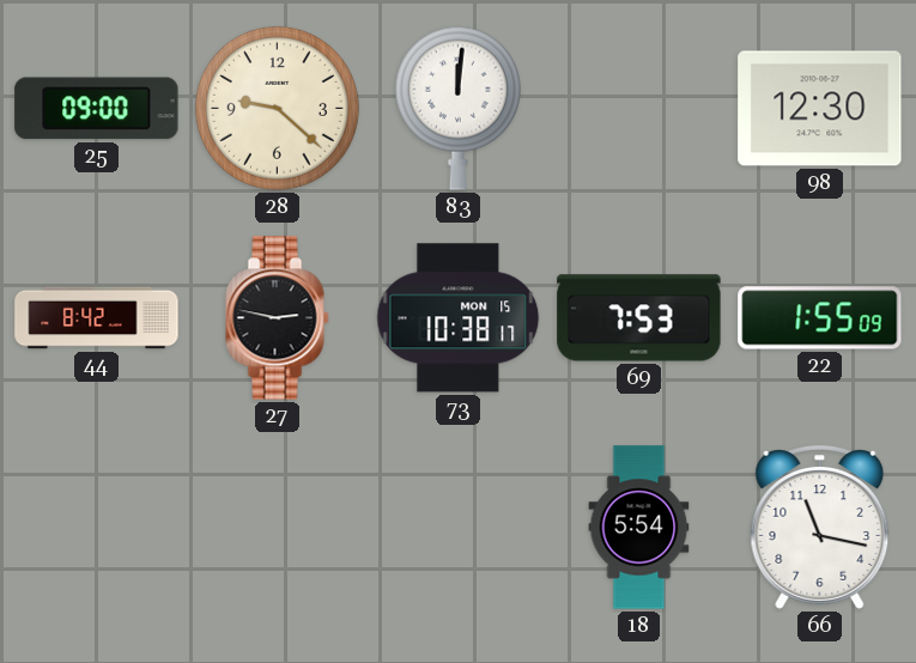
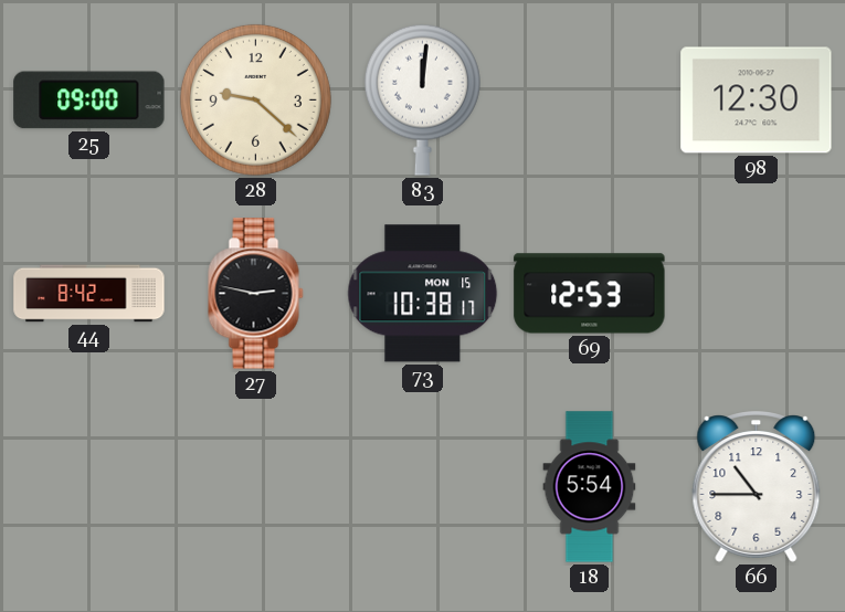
69: 7:53 -> 12:53
22: 1:55 -> none
66: 11:17 -> 10:45
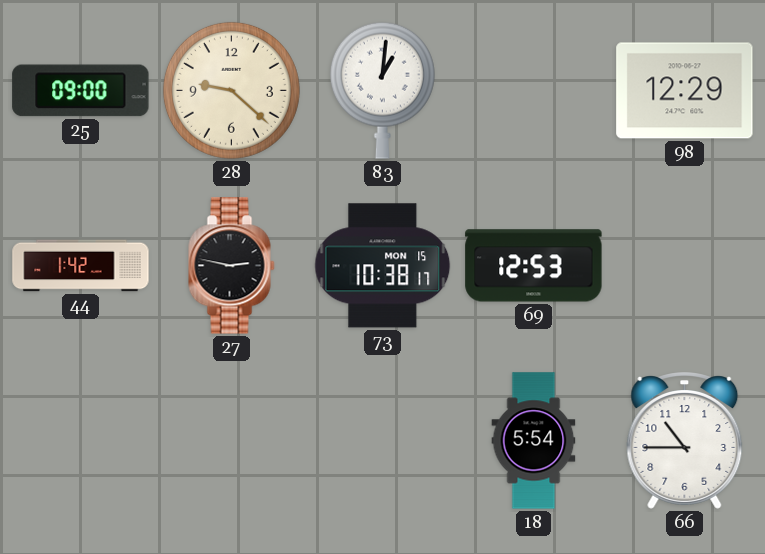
83: 12:01 -> 1:01
98: 12:30 -> 12:29
44: 8:42 -> 1:42
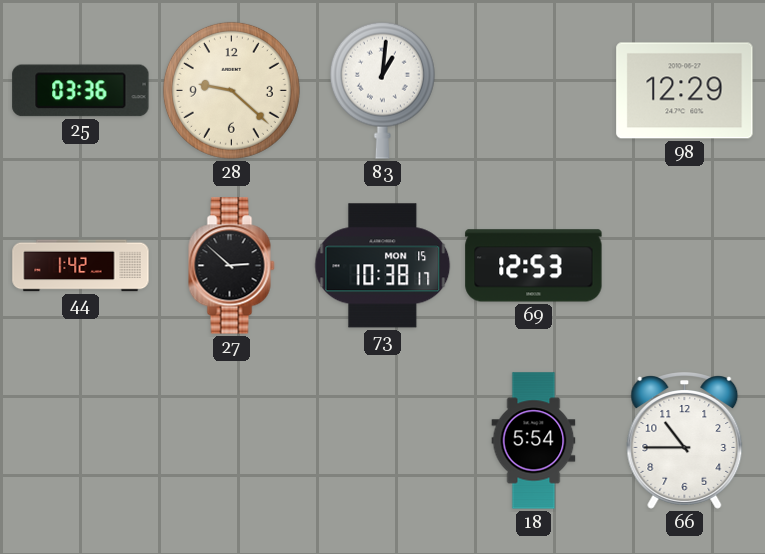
25: 09:00 -> 03:36
27: 2:47 -> 2:52
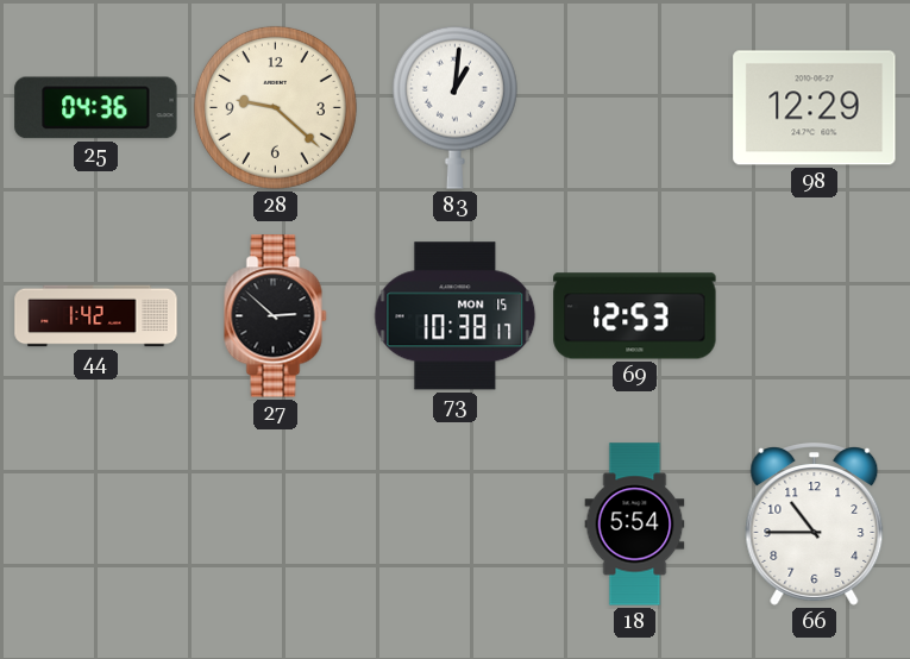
25: 03:36 -> 04:36
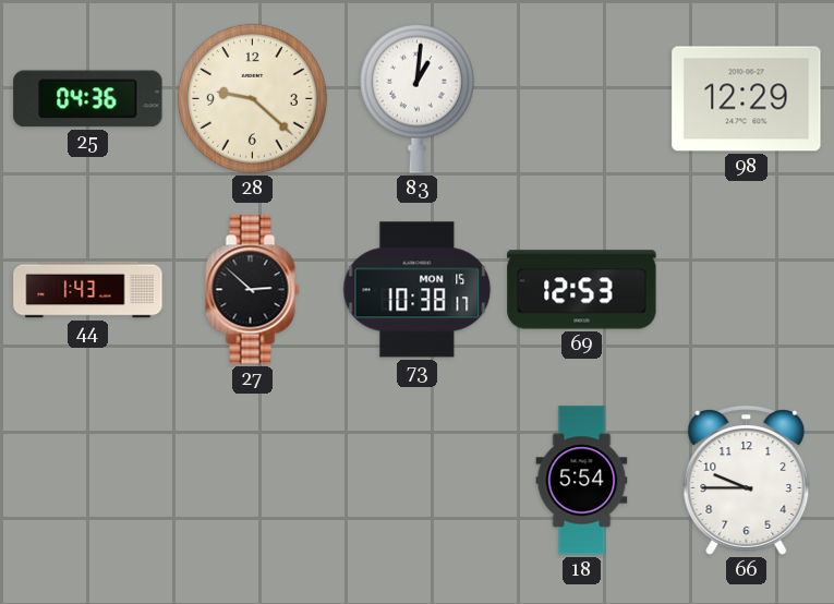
44: 1:42 -> 1:43
66: 10:45 -> 9:45
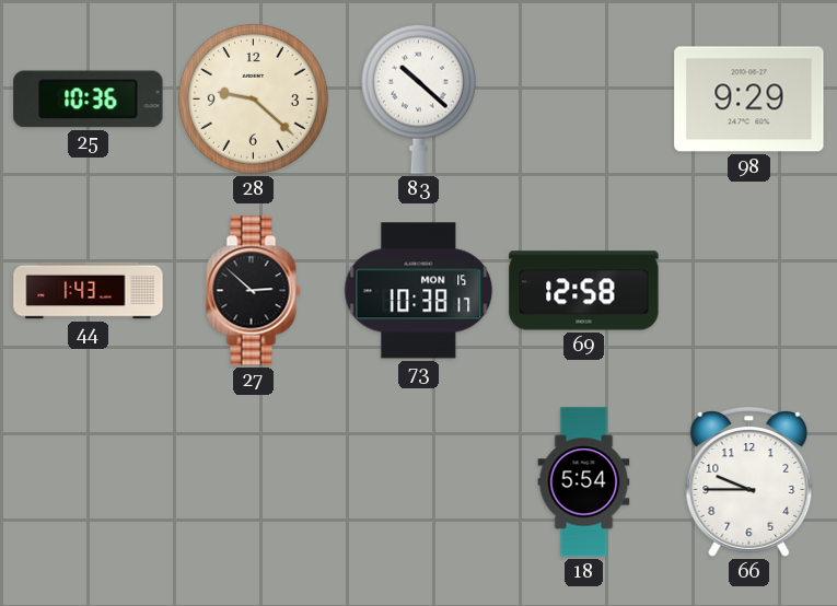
25: 04:36 -> 10:36
83: 1:01 -> 10:22
98: 12:29 -> 9:29
69: 12:53 -> 12:58
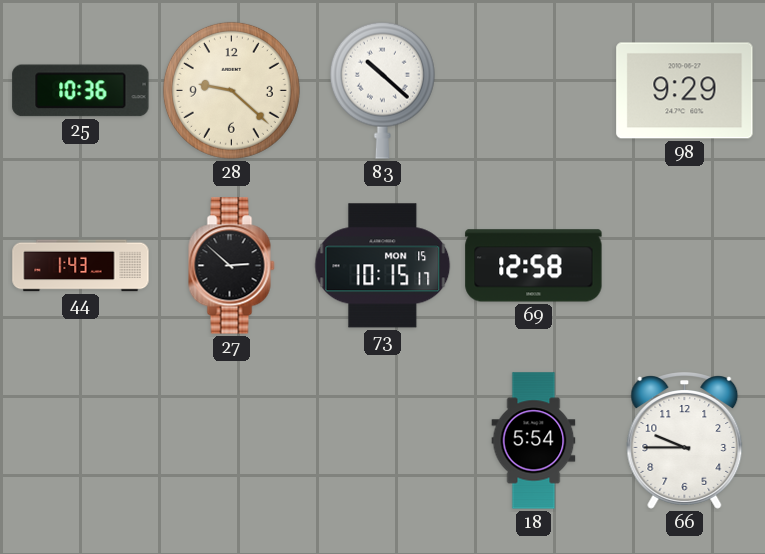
73: 10:38 -> 10:15
